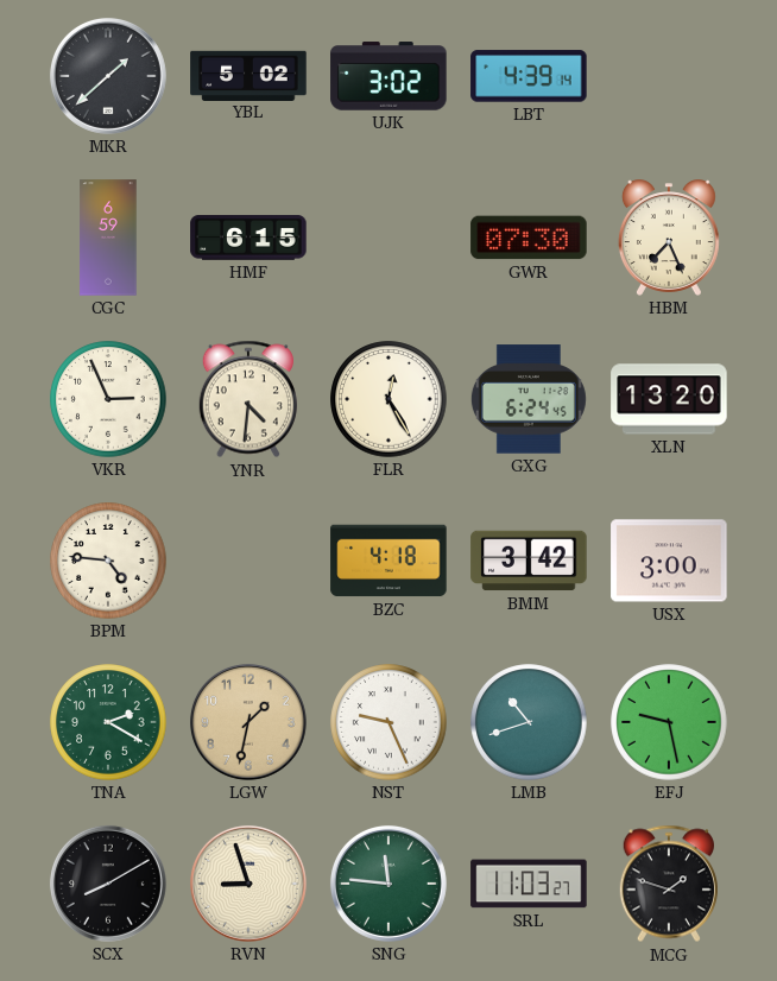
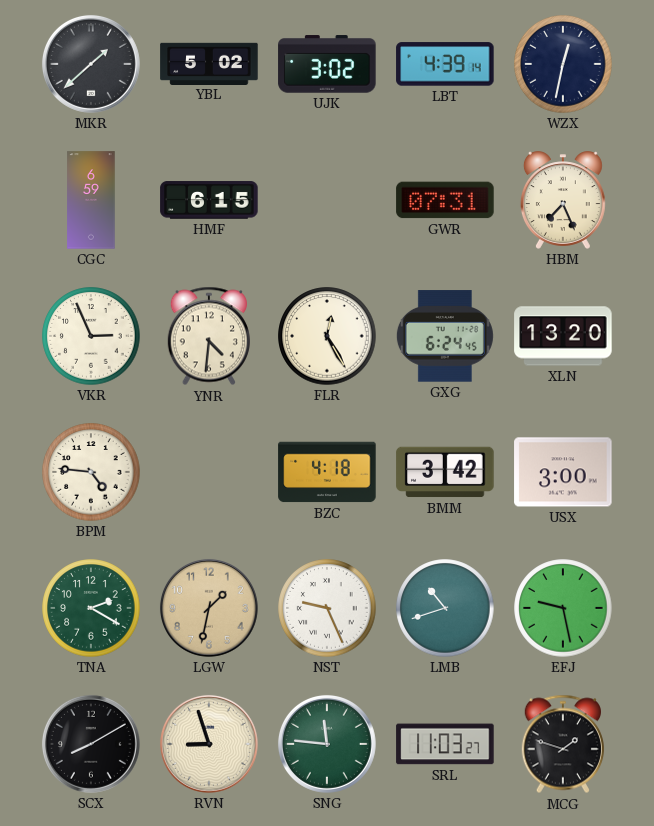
WZX: none -> 12:32
GWR: 07:30 -> 07:31
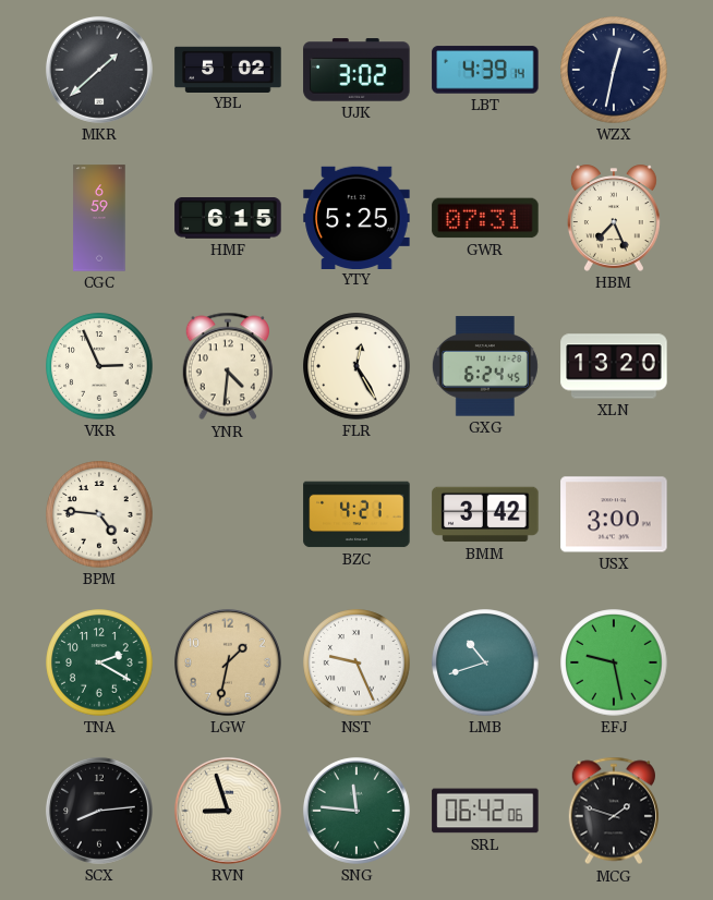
YTY: none -> 5:25
BZC: 4:18 -> 4:21
SCX: 8:10 -> 8:14
SRL: 11:03 -> 06:42
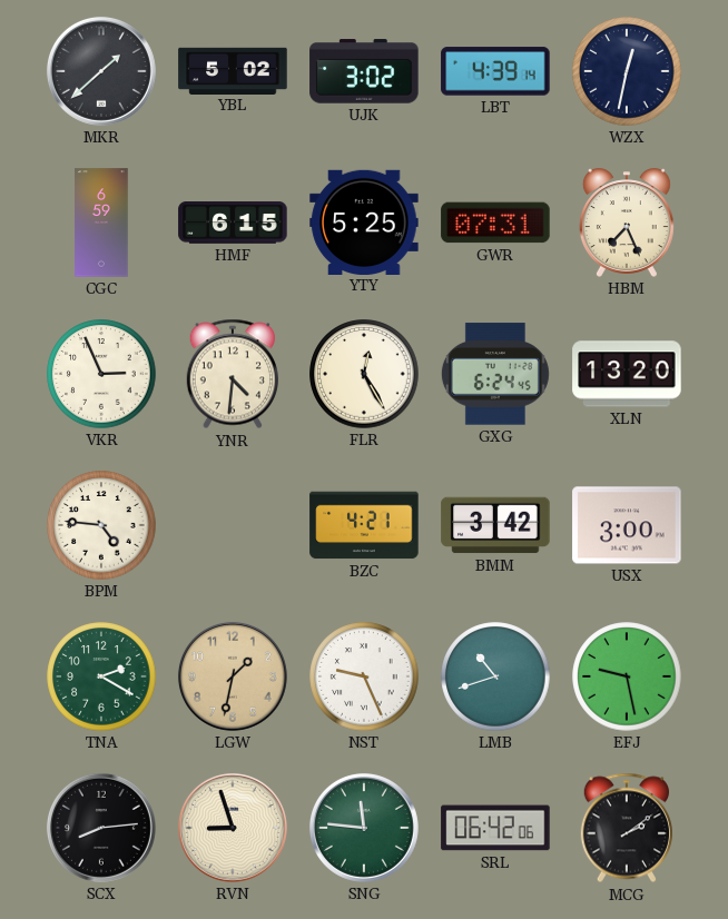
MCG: 1:48 -> 2:09
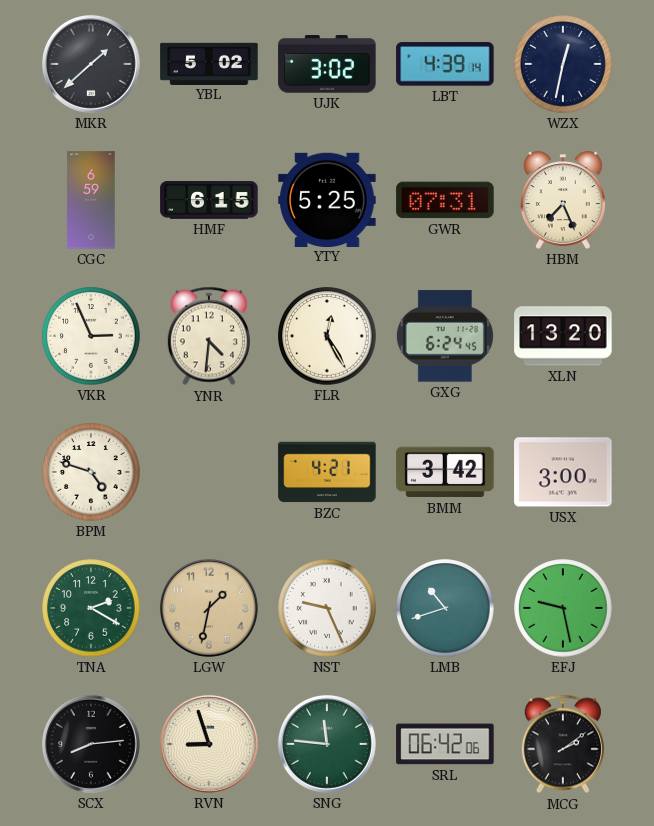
BPM: 4:46 -> 4:48
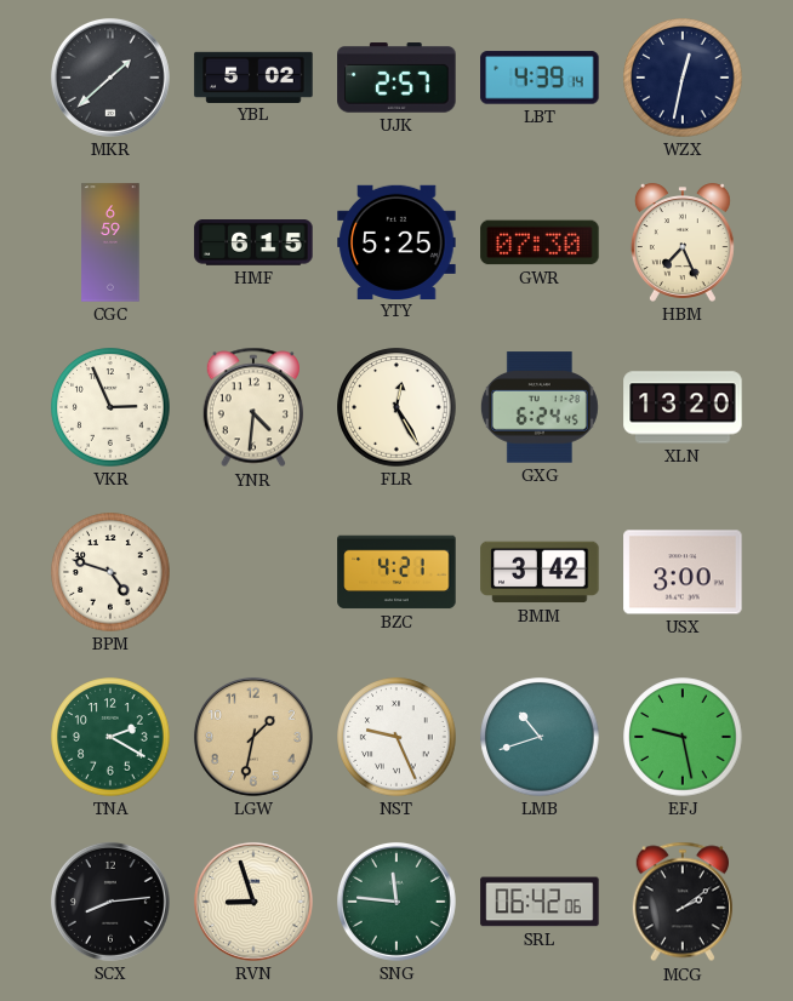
UJK: 3:02 -> 2:57
GWR: 07:31 -> 07:30
